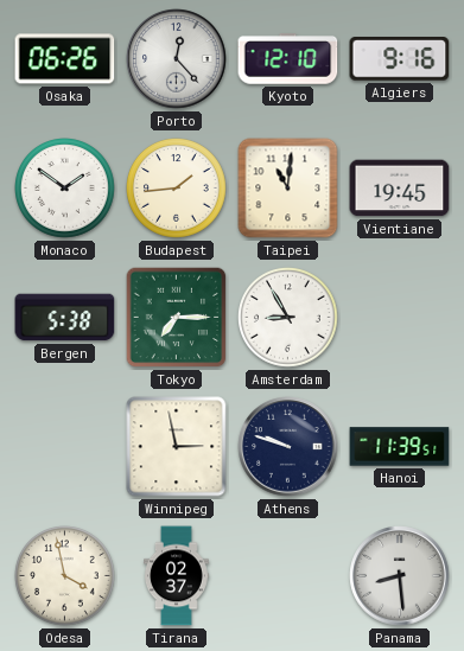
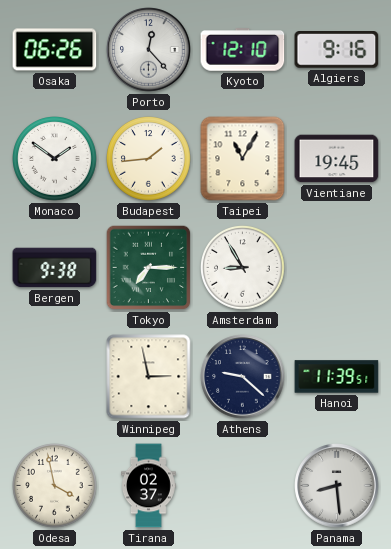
Taipei: 11:01 -> 11:05
Bergen: 5:38 -> 9:38
Athens: 9:48 -> 9:22
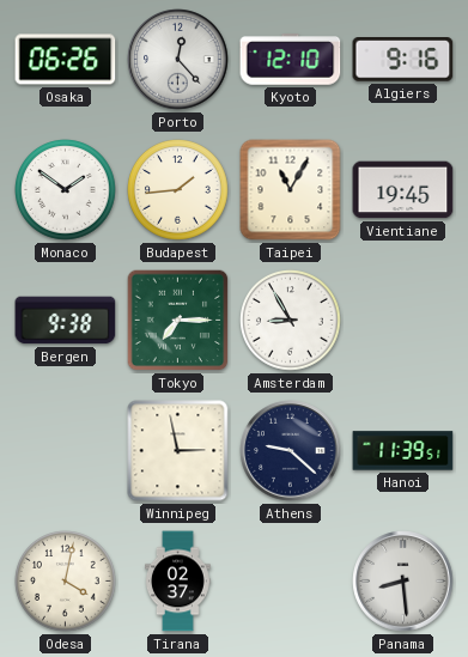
Odesa: 3:58 -> 4:02
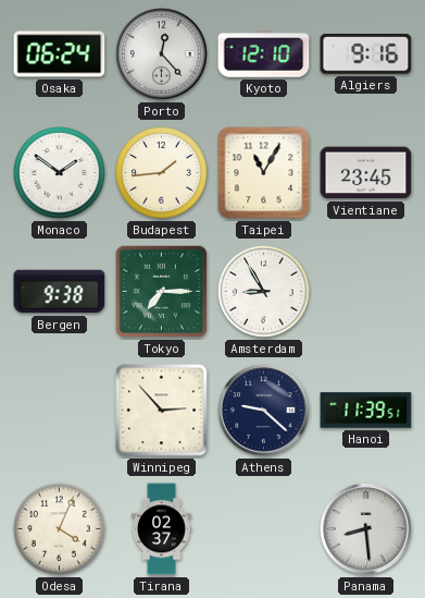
Osaka: 06:26 -> 06:24
Vientiane: 19:45 -> 23:45
Winnipeg: 2:58 -> 2:53
Odesa: 4:02 -> 4:04
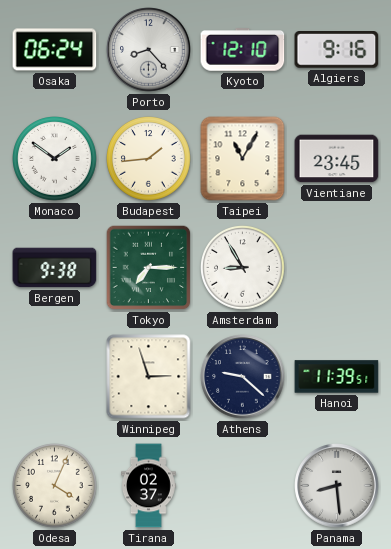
Porto: 12:23 -> 8:23
Winnipeg: 2:53 -> 2:57
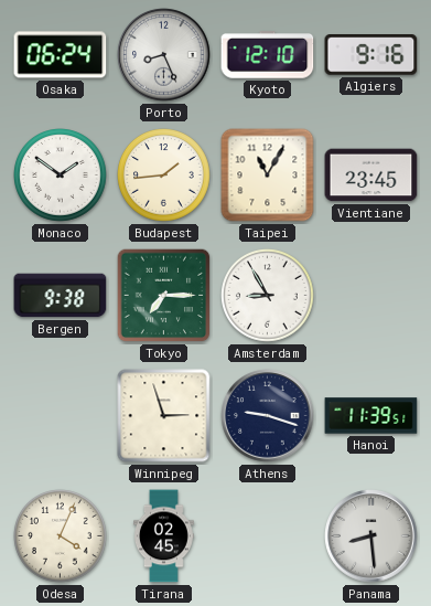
Porto: 8:23 -> 8:26
Athens: 9:22 -> 9:18
Tirana: 02:37 -> 02:45
